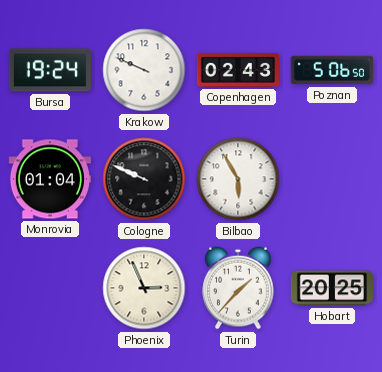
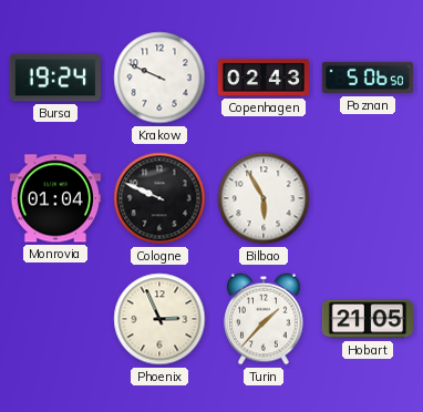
Hobart: 20:25 -> 21:05
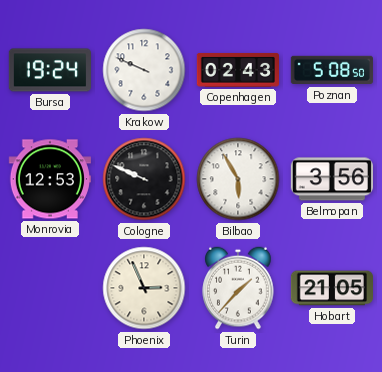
Poznan: 5:06 -> 5:08
Monrovia: 01:04 -> 12:53
Belmopan: none -> 3:56
